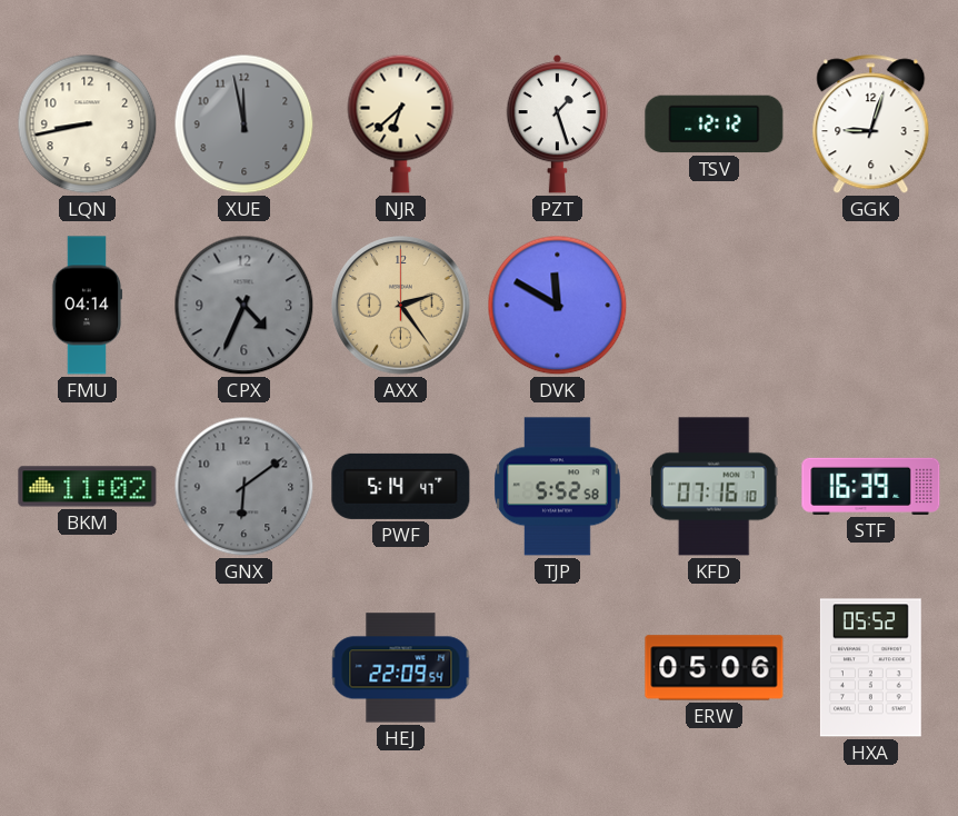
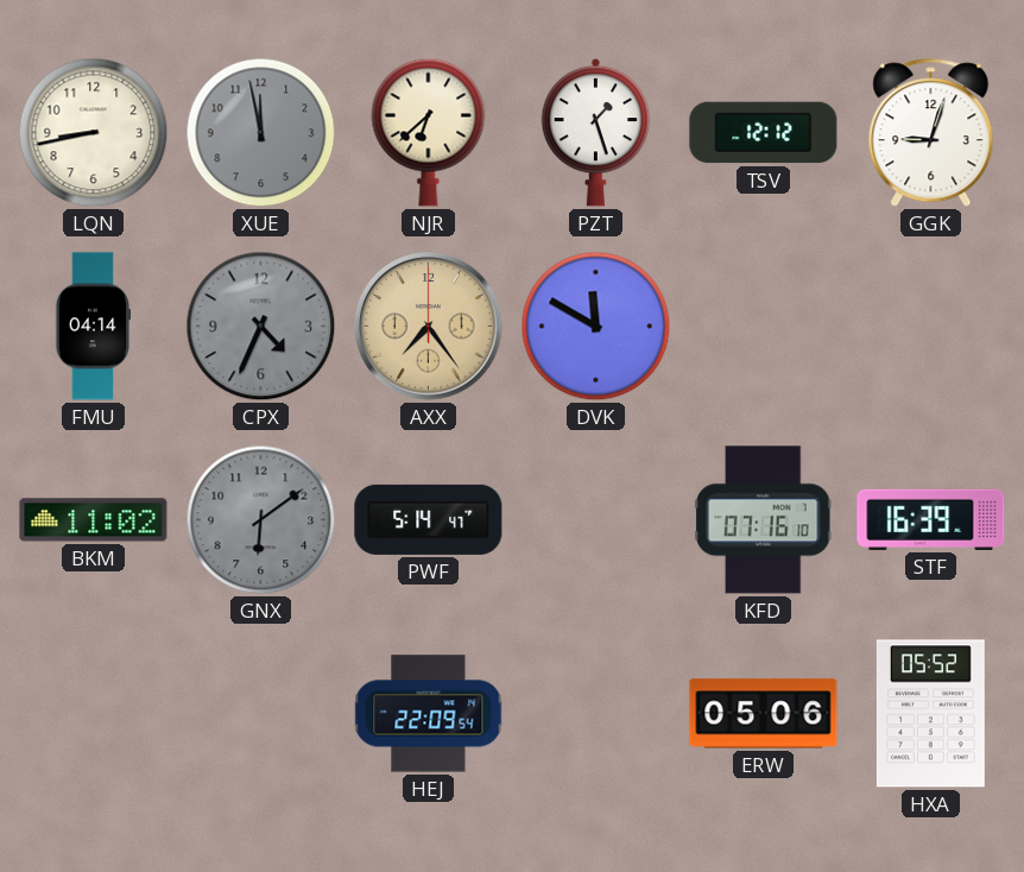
AXX: 2:24 -> 7:24
TJP: 5:52 -> none
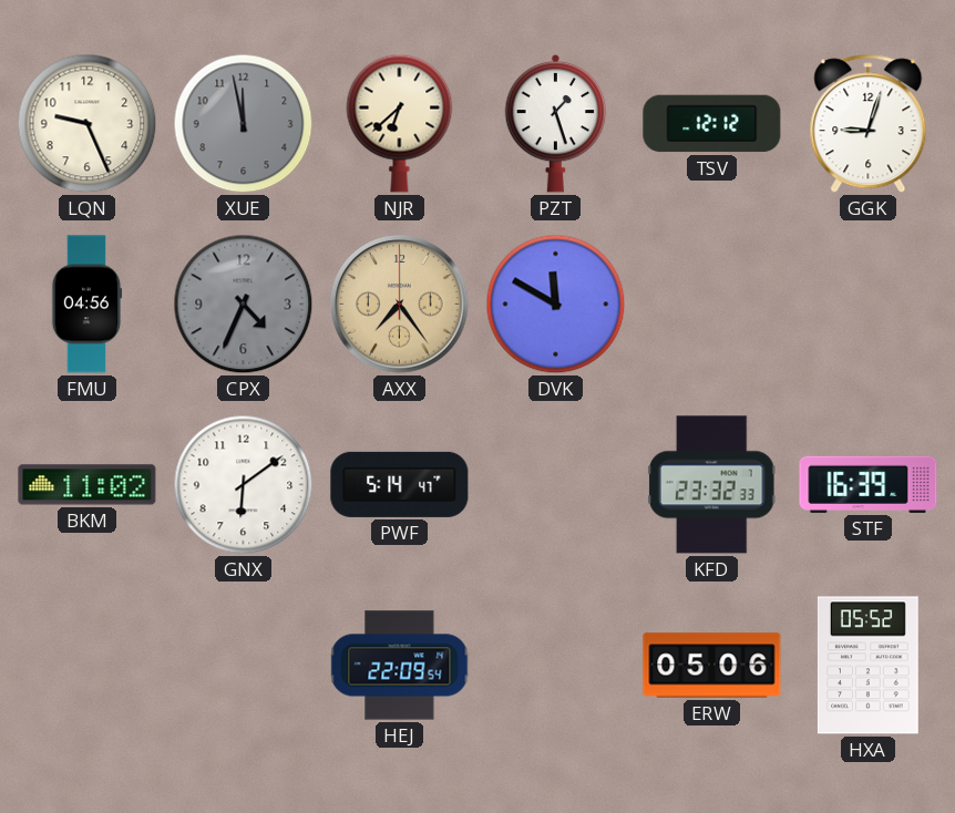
LQN: 8:43 -> 9:26
FMU: 04:14 -> 04:56
GNX dial: grey -> white
KFD: 07:16 -> 23:32
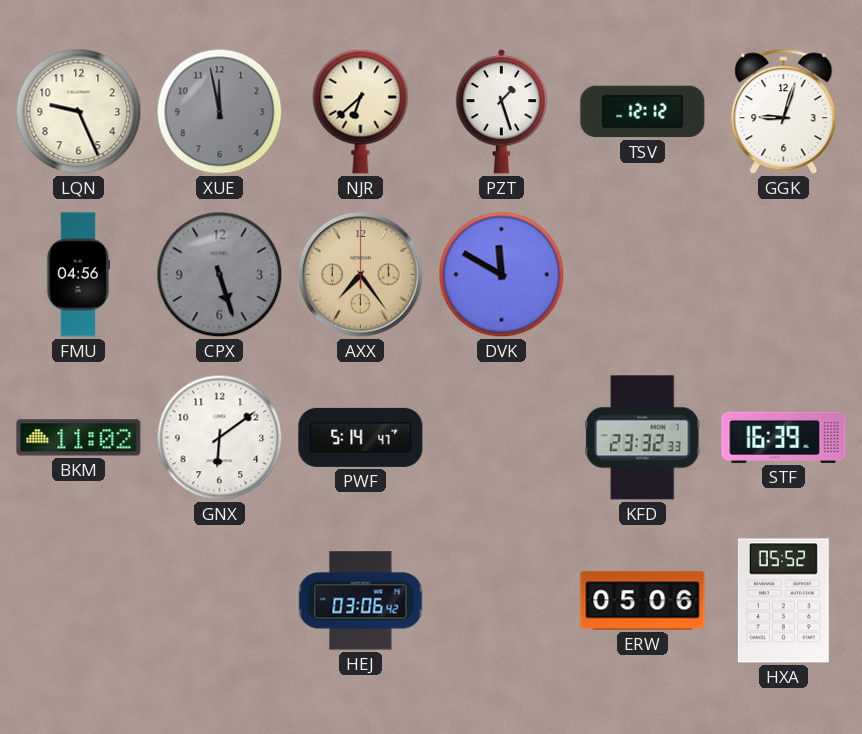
CPX: 4:34 -> 5:27
HEJ: 22:09 -> 03:06
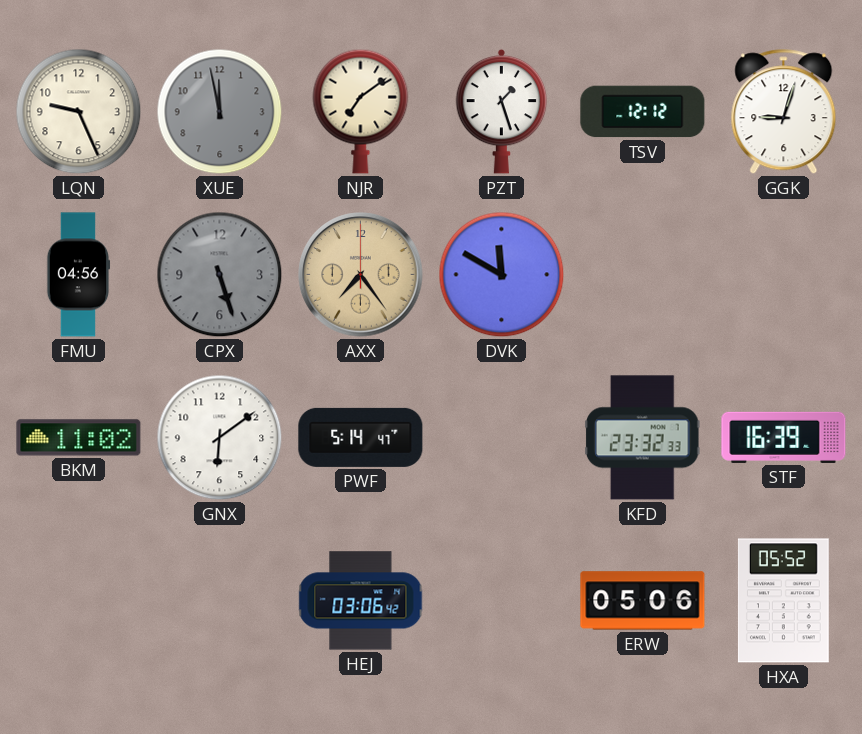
NJR: 6:38 -> 7:09
